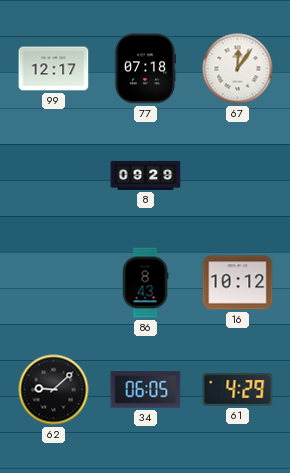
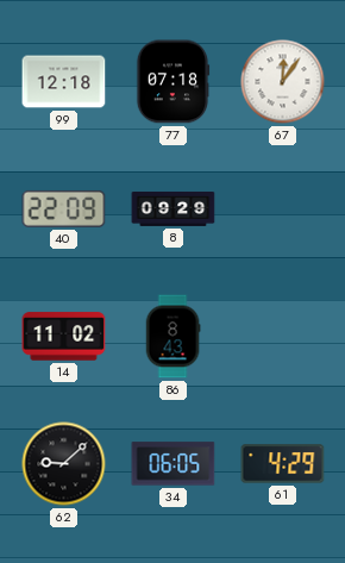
99: 12:17 -> 12:18
40: none -> 22:09
14: none -> 11:02
16: 10:12 -> none
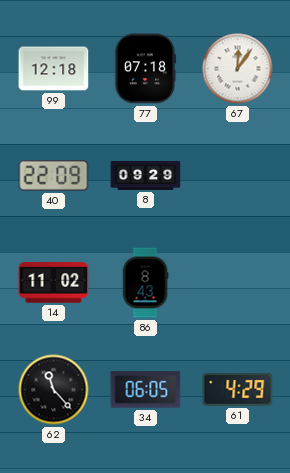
62: 9:08 -> 11:23
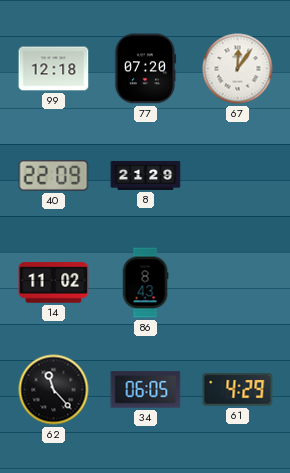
77: 07:18 -> 07:20
8: 09:29 -> 21:29
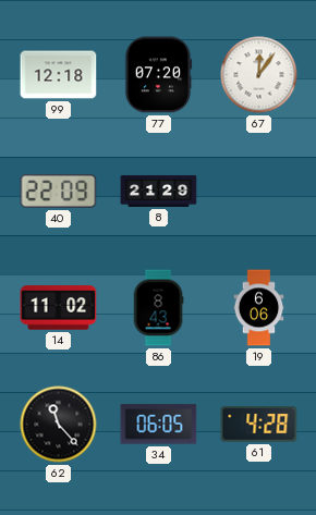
19: none -> 6:06
61: 4:29 -> 4:28
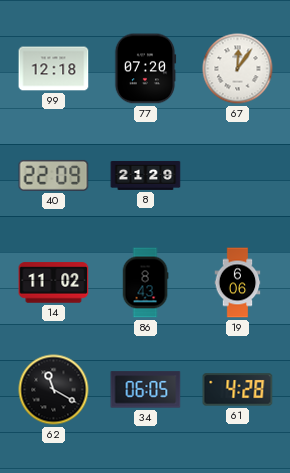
62: 11:23 -> 11:20
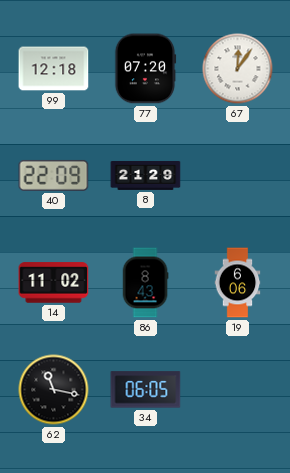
62: 11:20 -> 11:17
61: 4:28 -> none
